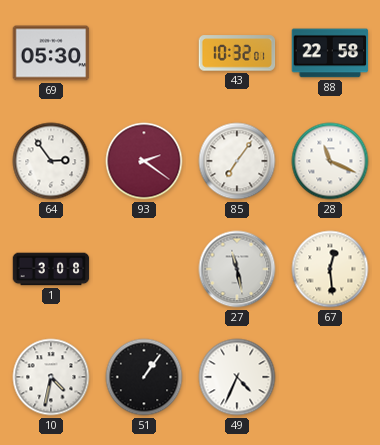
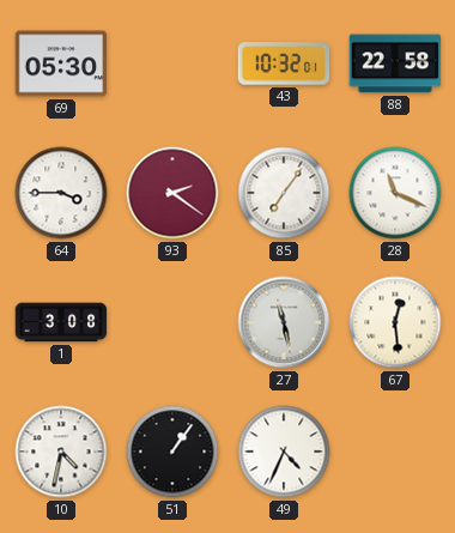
64: 2:54 -> 3:45
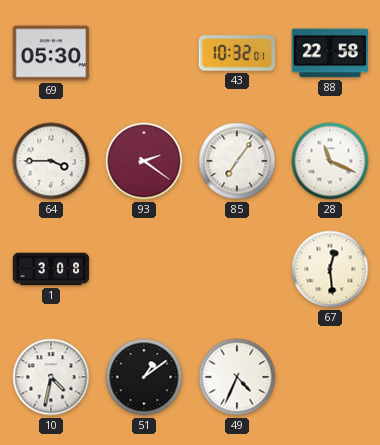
27: 11:28 -> none
51: 1:06 -> 1:09
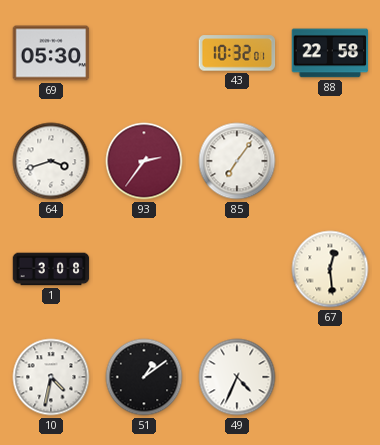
64: 3:45 -> 3:42
93: 2:21 -> 2:36
28: 11:19 -> none
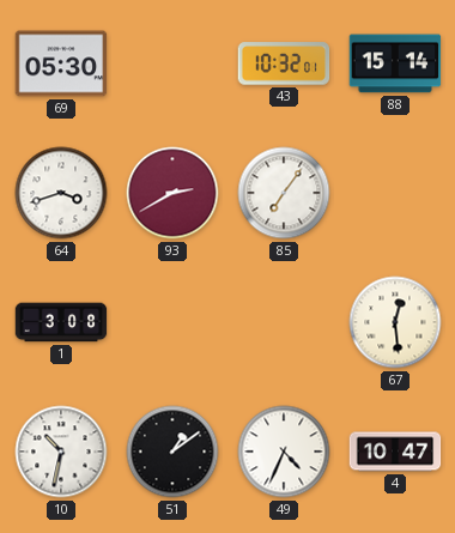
88: 22:58 -> 15:14
93: 2:36 -> 2:40
10: 4:32 -> 10:32
4: none -> 10:47
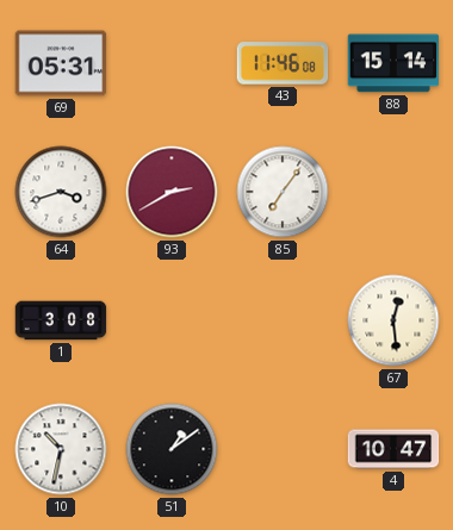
69: 05:30 -> 05:31
43: 10:32 -> 11:46
49: 4:34 -> none
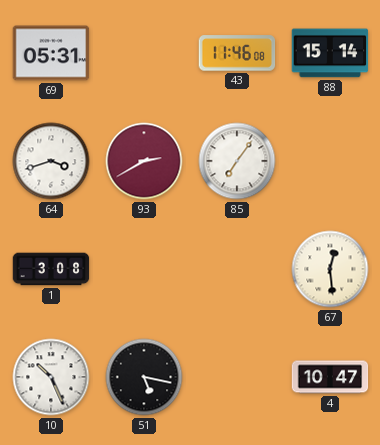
10: 10:32 -> 10:26
51: 1:09 -> 5:17
